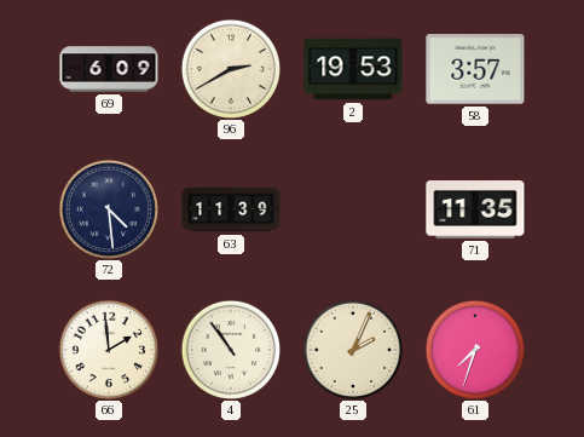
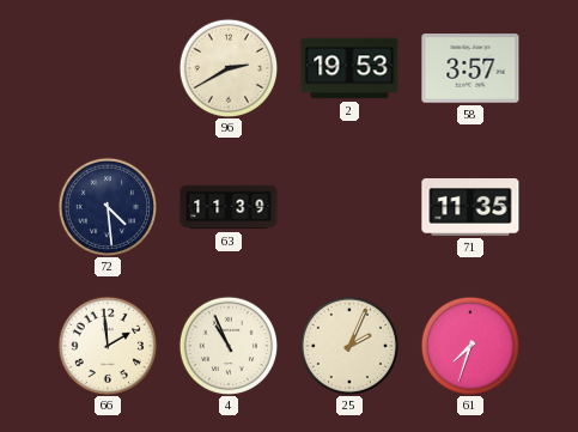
69: 6:09 -> none
4: 10:54 -> 10:56
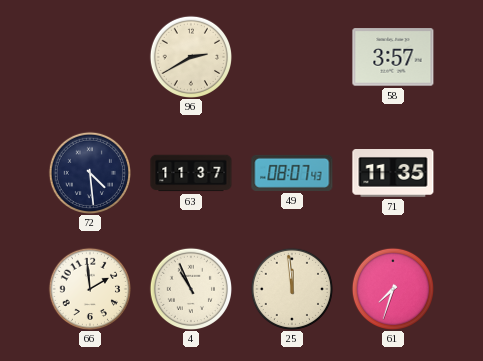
2: 19:53 -> none
63: 11:39 -> 11:37
49: none -> 08:07
25: 2:04 -> 11:59
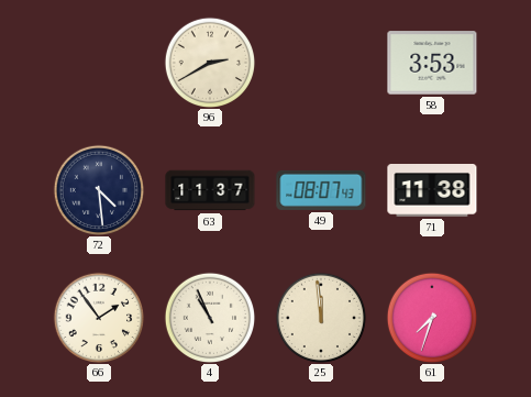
58: 3:57 -> 3:53
71: 11:35 -> 11:38
66: 1:59 -> 1:54
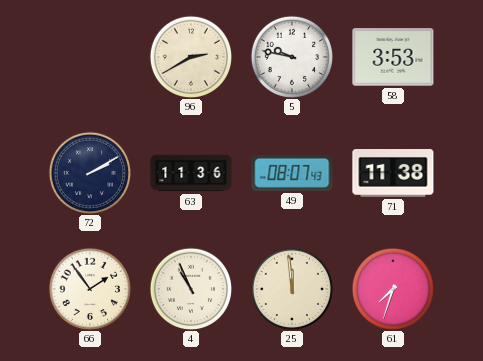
5: none -> 9:47
72: 4:29 -> 2:10
63: 11:37 -> 11:36
